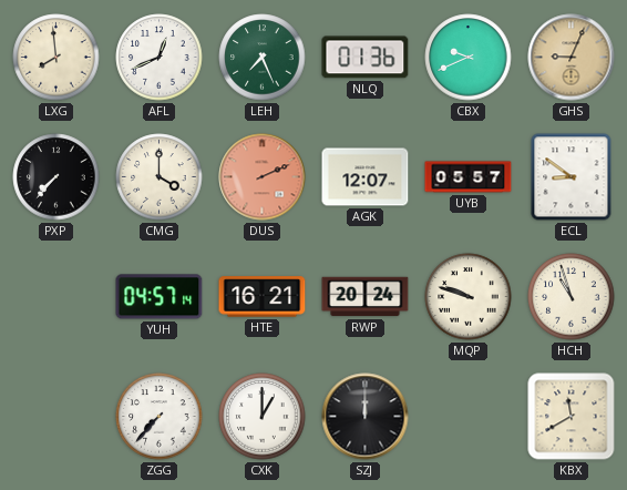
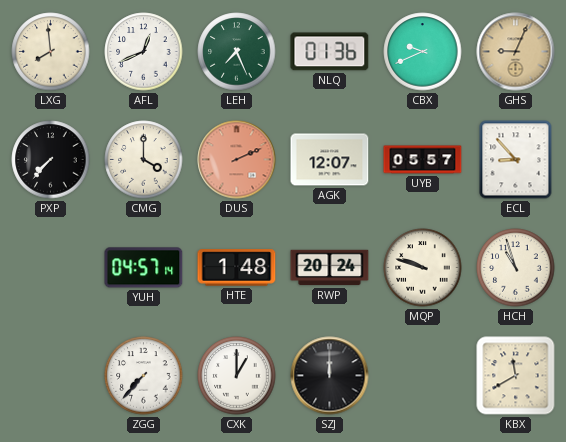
ECL: 8:51 -> 8:53
HTE: 16:21 -> 1:48
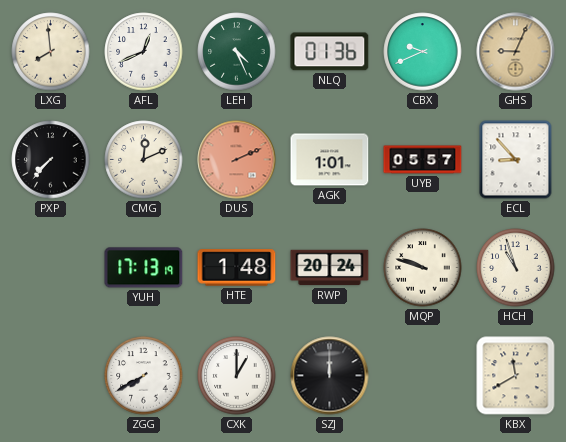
LEH: 7:26 -> 4:26
CMG: 4:00 -> 12:11
AGK: 12:07 -> 1:01
YUH: 04:57 -> 17:13
ZGG: 7:37 -> 7:40
